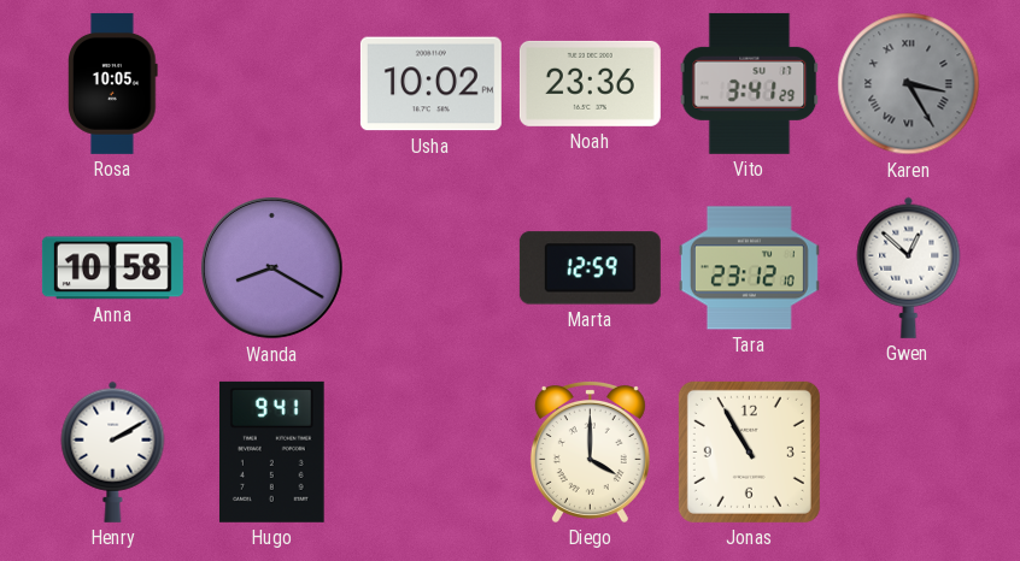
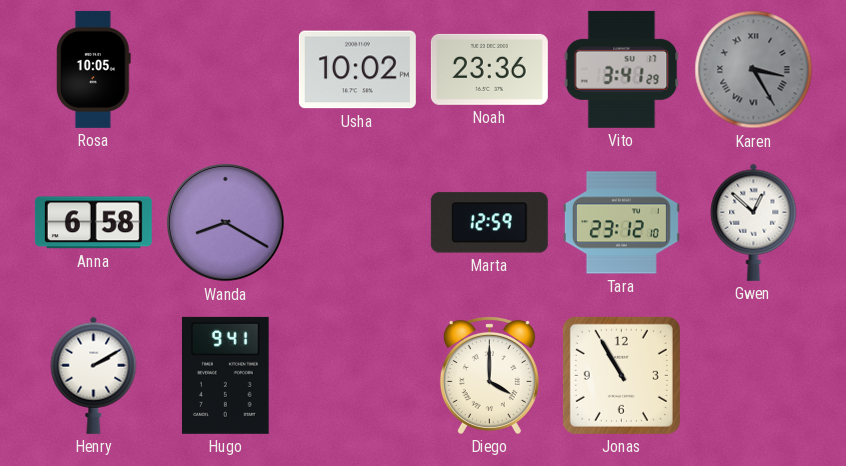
Anna: 10:58 -> 6:58
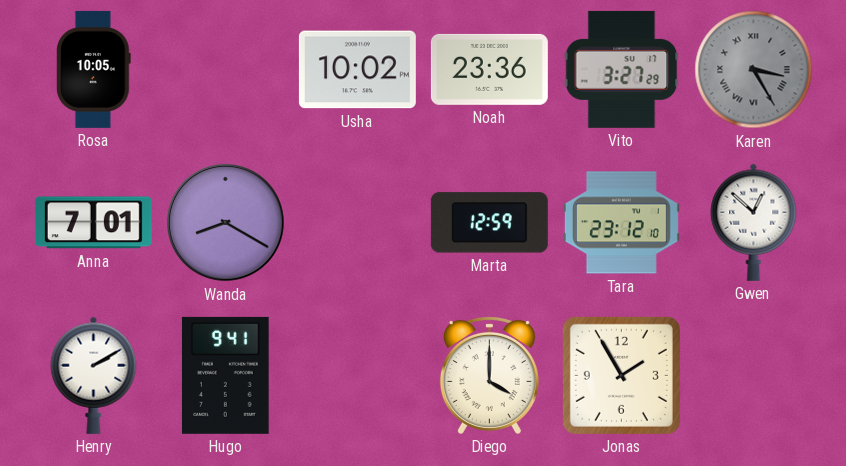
Vito: 3:41 -> 3:27
Anna: 6:58 -> 7:01
Jonas: 10:55 -> 1:55
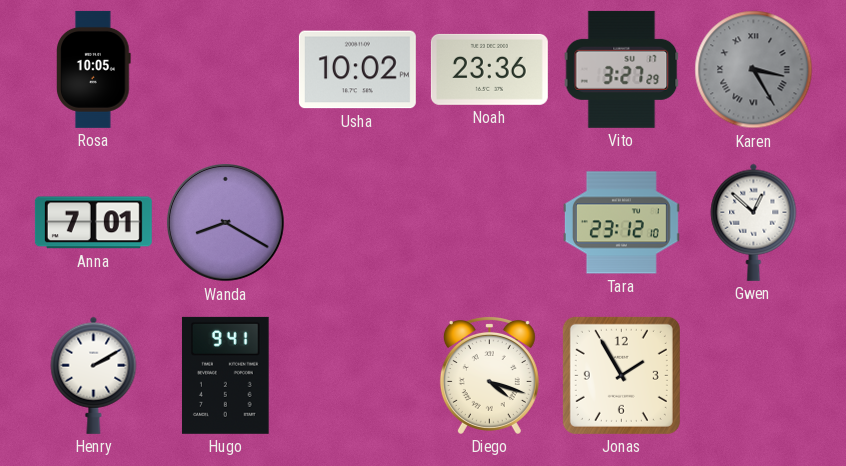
Marta: 12:59 -> none
Diego: 4:00 -> 4:18
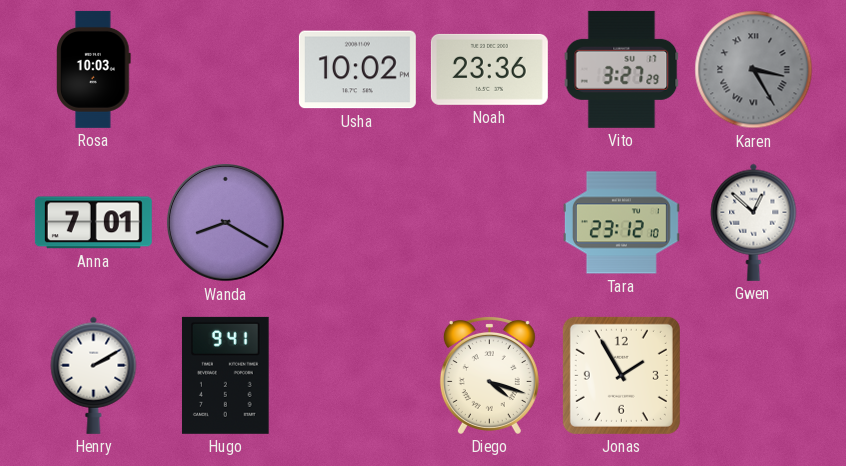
Rosa: 10:05 -> 10:03
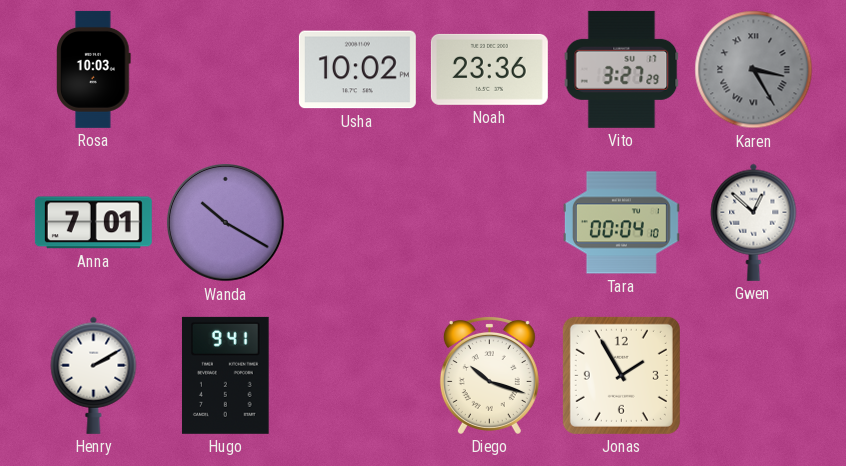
Wanda: 8:20 -> 10:20
Tara: 23:12 -> 00:04
Diego: 4:18 -> 10:18
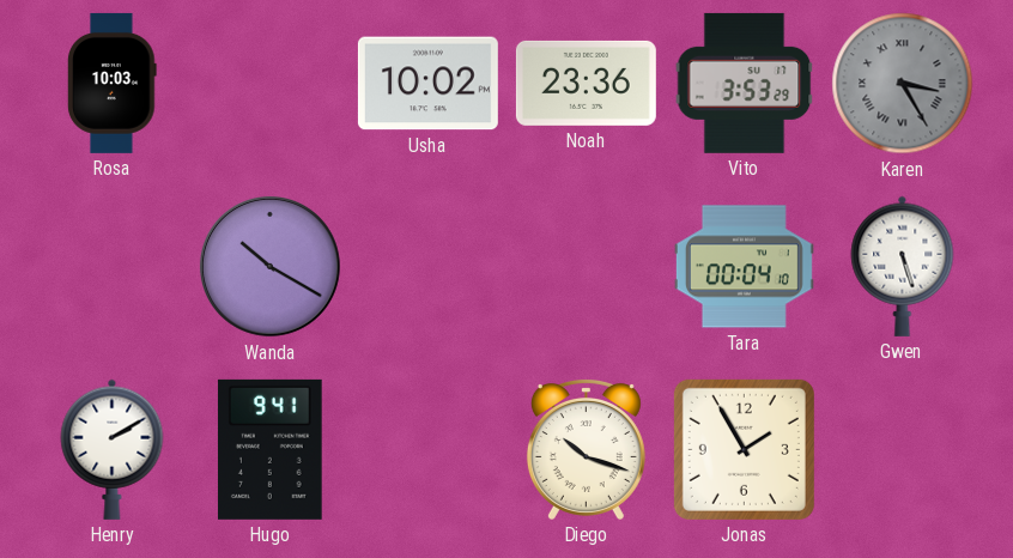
Vito: 3:27 -> 3:53
Anna: 7:01 -> none
Gwen: 12:52 -> 5:27
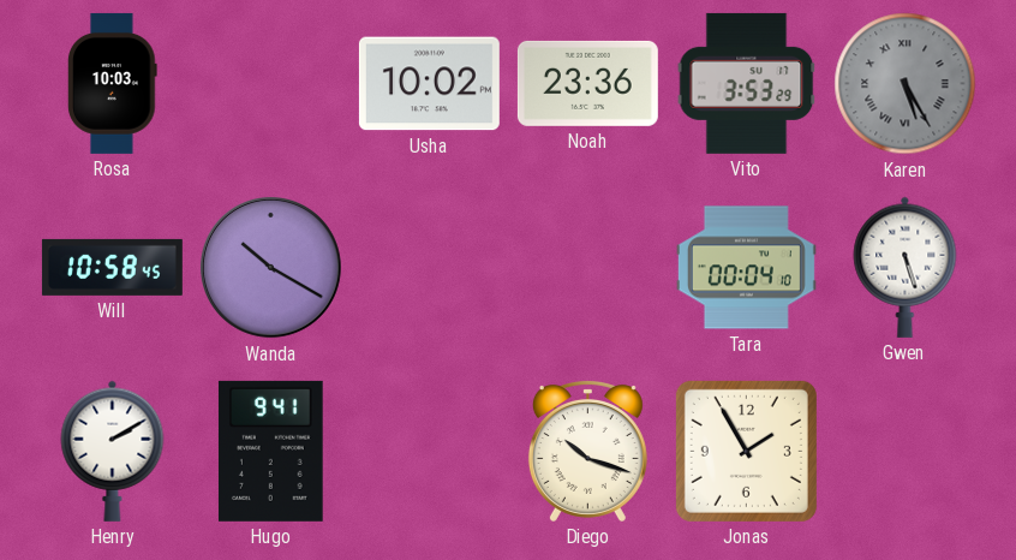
Karen: 3:25 -> 5:25
Will: none -> 10:58
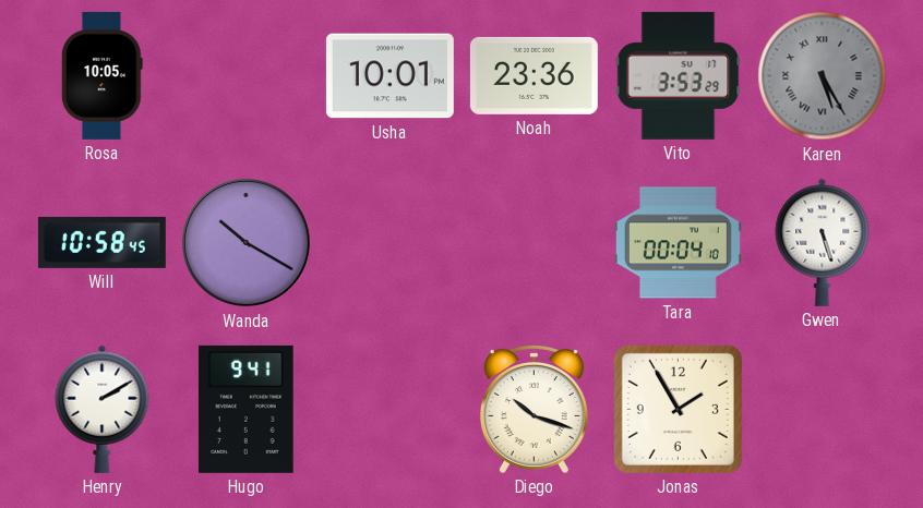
Rosa: 10:03 -> 10:05
Usha: 10:02 -> 10:01
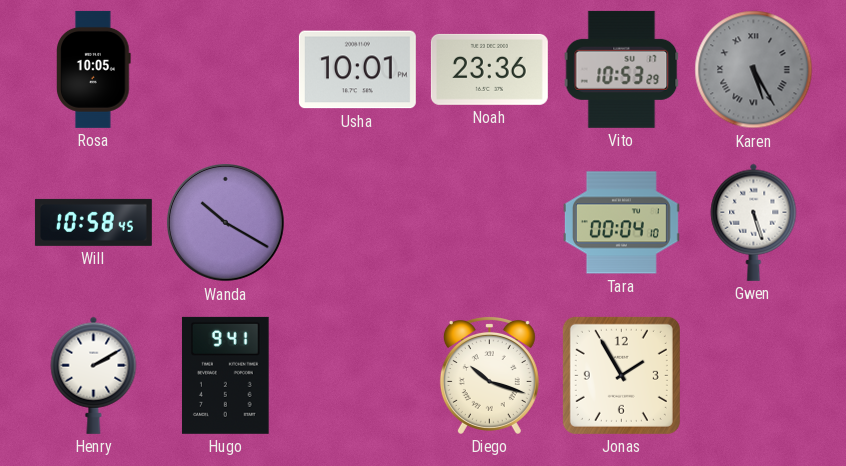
Vito: 3:53 -> 10:53
